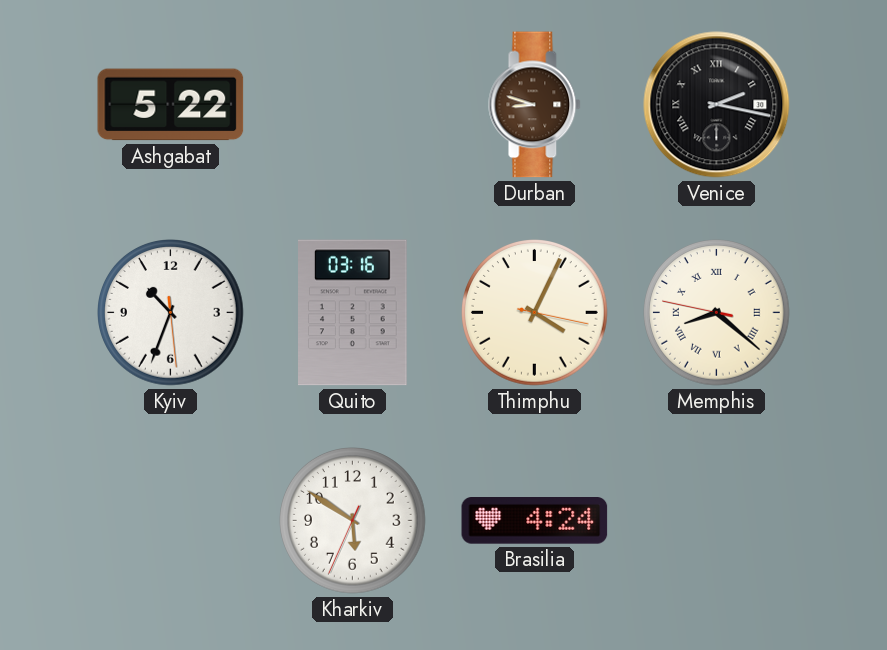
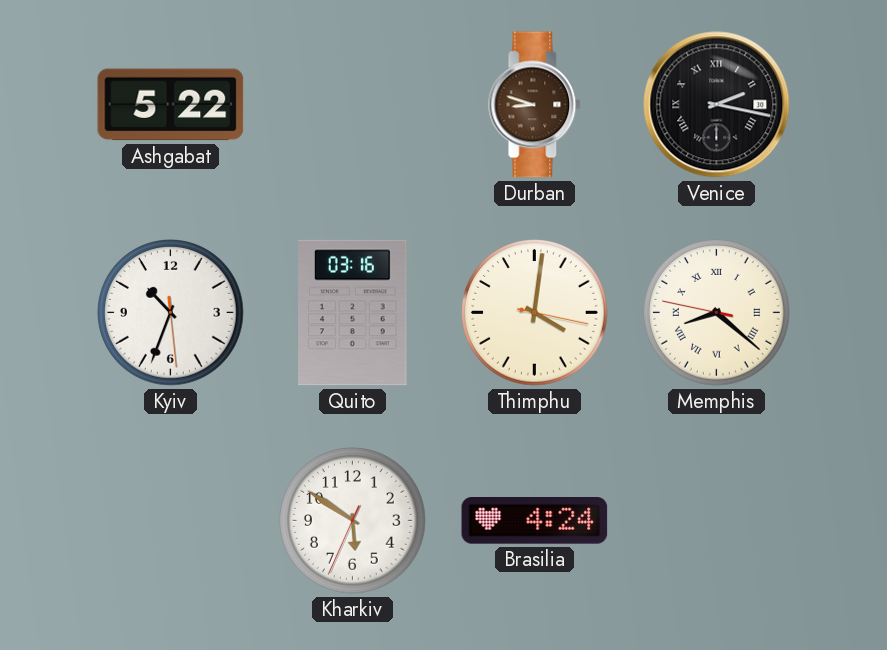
Thimphu: 4:04 -> 4:01
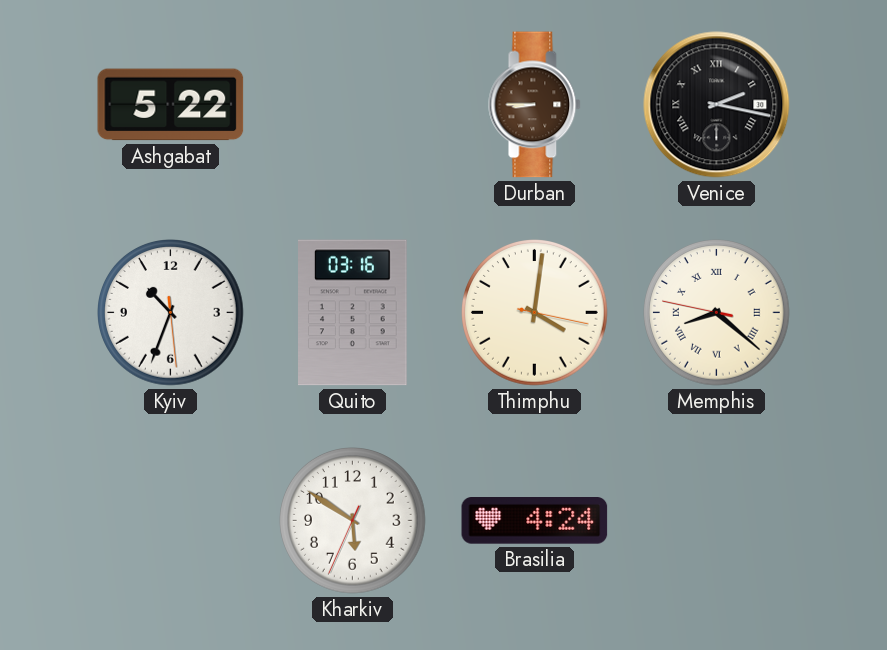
Durban: 8:48 -> 8:45
